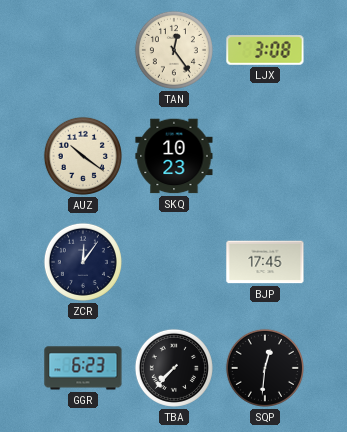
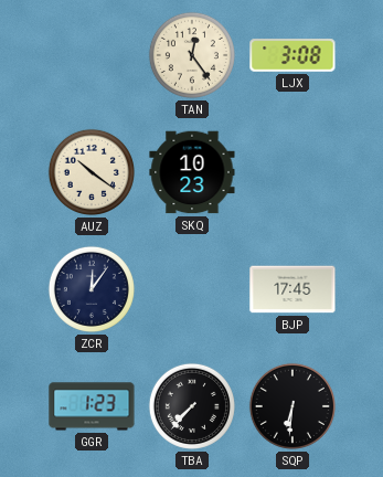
GGR: 6:23 -> 1:23
SQP: 12:31 -> 6:31
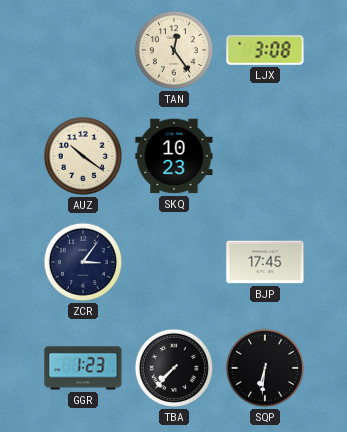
ZCR: 12:06 -> 3:06
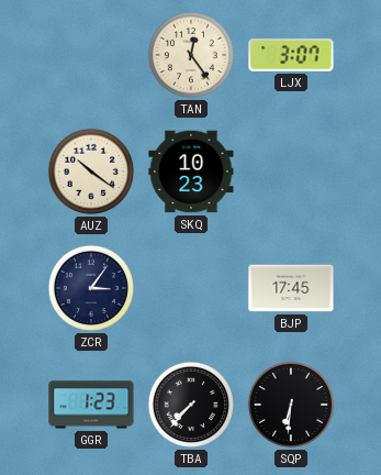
LJX: 3:08 -> 3:07
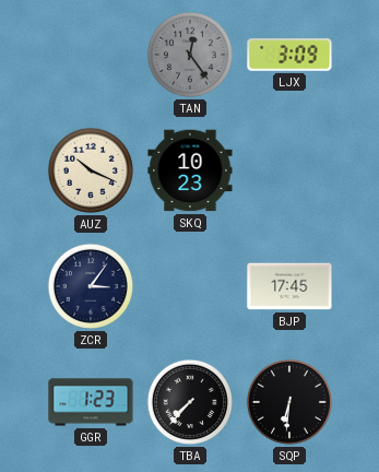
TAN dial: cream -> grey
LJX: 3:07 -> 3:09
AUZ: 10:21 -> 10:19
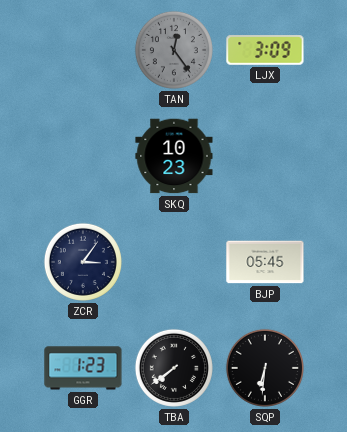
AUZ: 10:19 -> none
BJP: 17:45 -> 05:45
TBA: 7:37 -> 7:39
